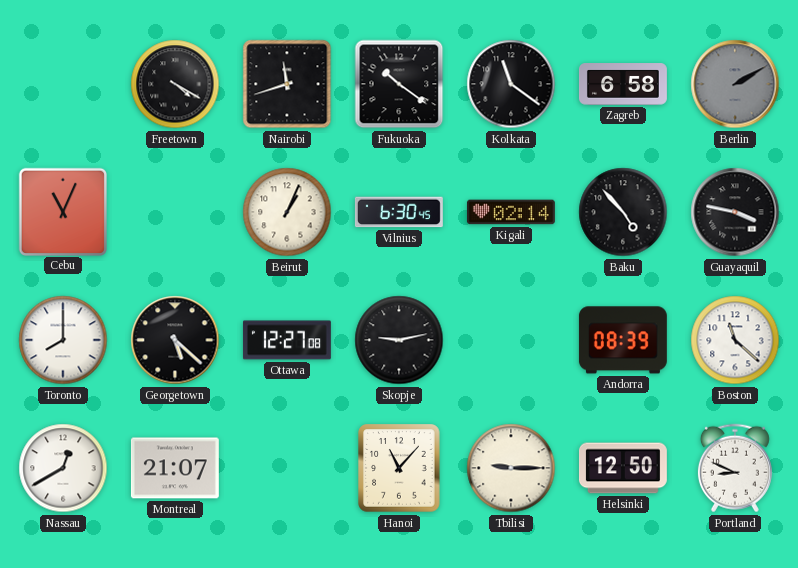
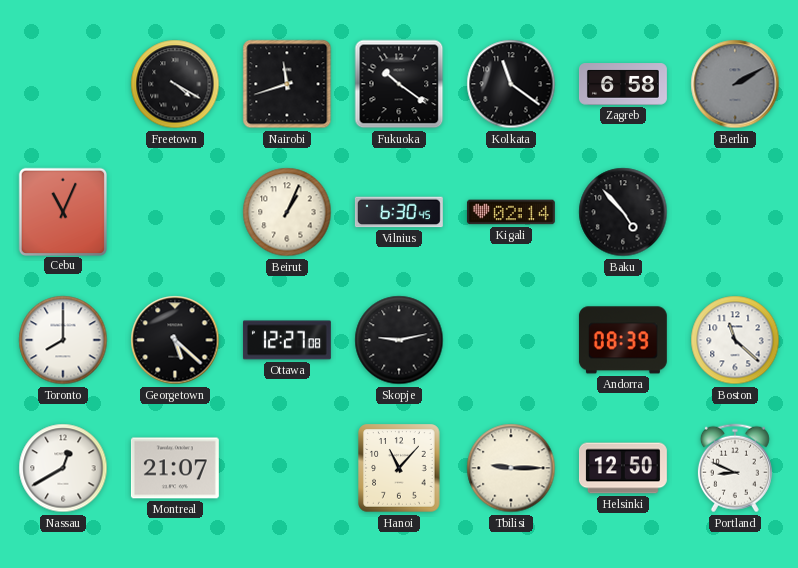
Guayaquil: 3:47 -> none
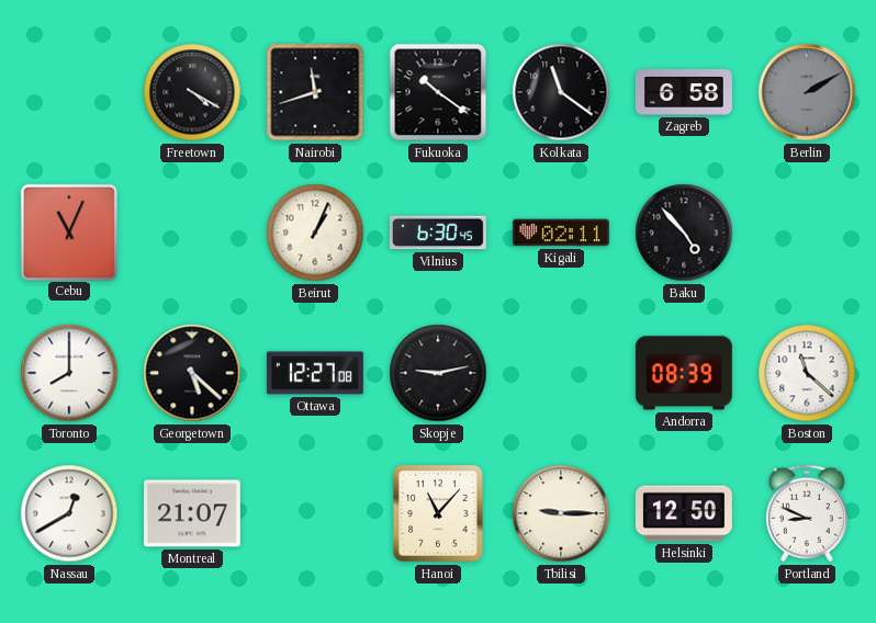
Kigali: 02:14 -> 02:11
